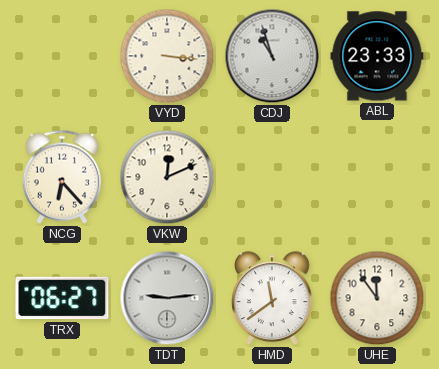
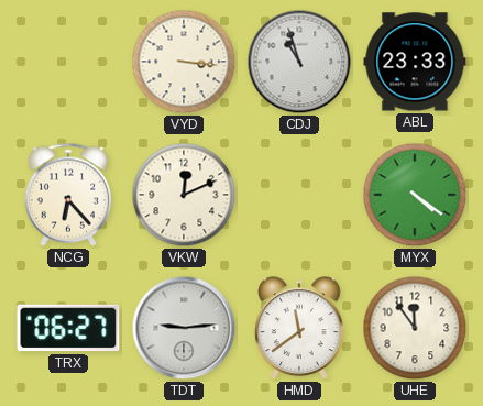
MYX: none -> 4:21
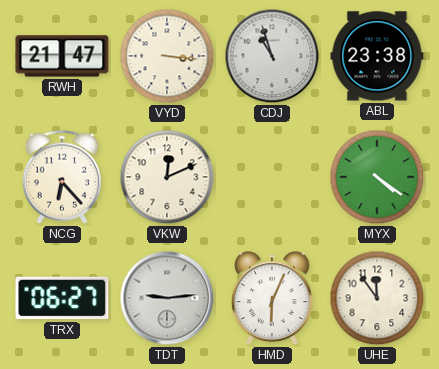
RWH: none -> 21:47
ABL: 23:33 -> 23:38
HMD: 11:39 -> 6:04
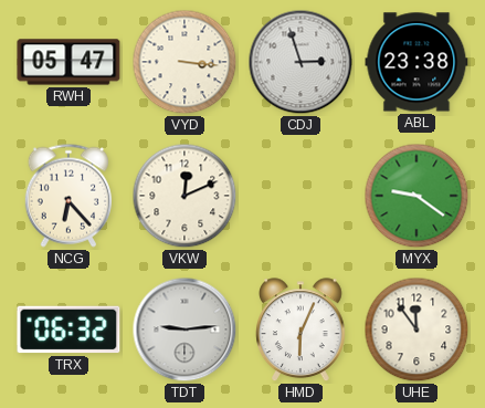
RWH: 21:47 -> 05:47
CDJ: 10:57 -> 2:57
MYX: 4:21 -> 9:21
TRX: 06:27 -> 06:32
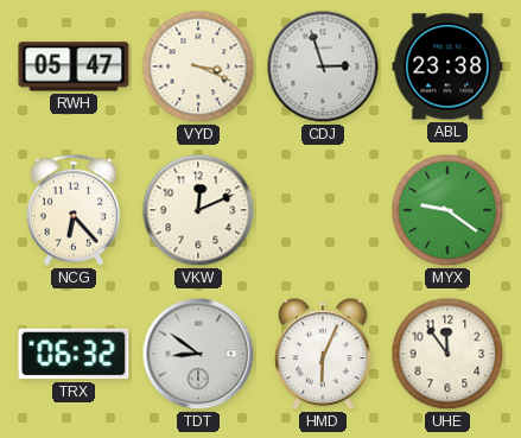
VYD: 3:16 -> 3:19
TDT: 9:14 -> 8:51
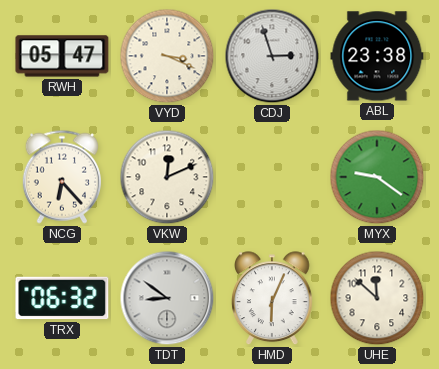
UHE: 11:54 -> 11:52
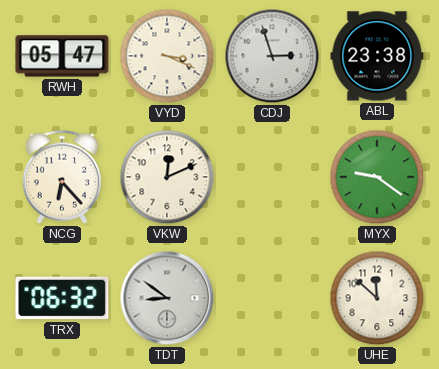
HMD: 6:04 -> none
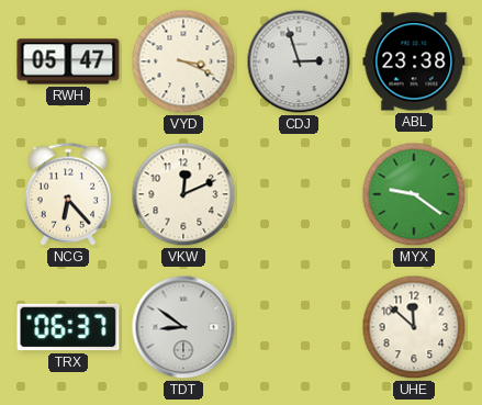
TRX: 06:32 -> 06:37
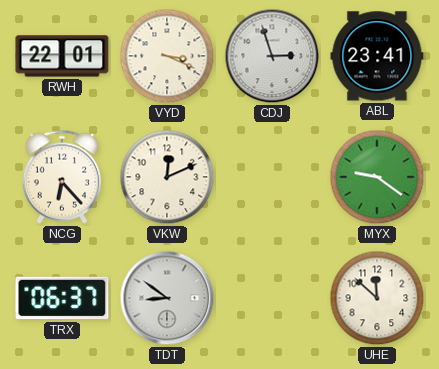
RWH: 05:47 -> 22:01
ABL: 23:38 -> 23:41
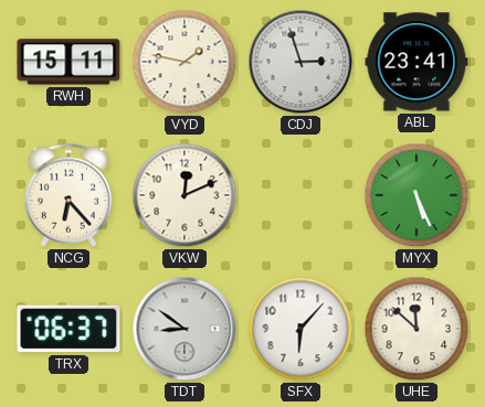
RWH: 22:01 -> 15:11
VYD: 3:19 -> 1:47
MYX: 9:21 -> 5:26
SFX: none -> 6:07
